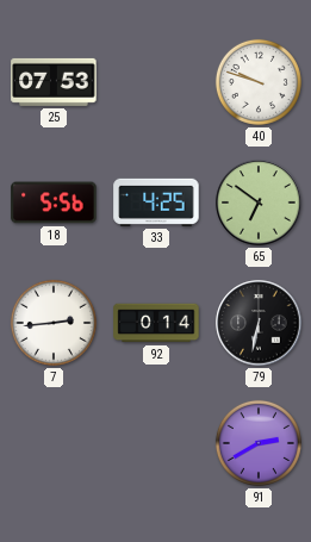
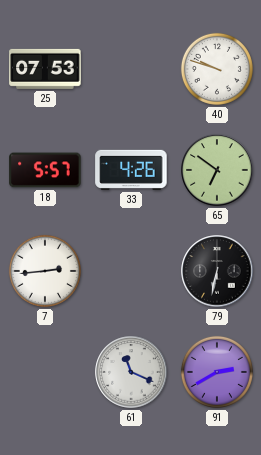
18: 5:56 -> 5:57
33: 4:25 -> 4:26
92: 0:14 -> none
61: none -> 11:19
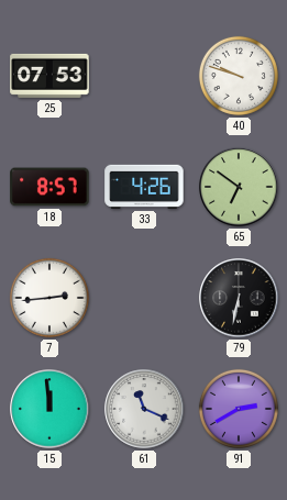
18: 5:57 -> 8:57
15: none -> 11:59
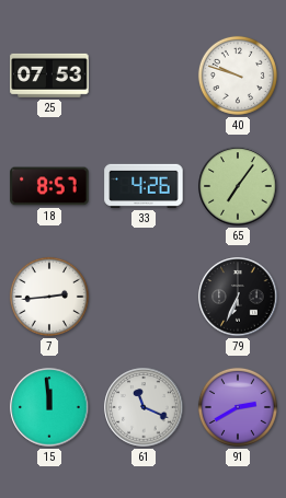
65: 6:51 -> 7:06
79: 6:32 -> 6:34
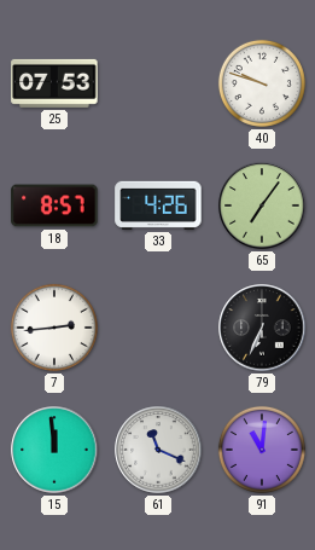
91: 2:40 -> 11:01
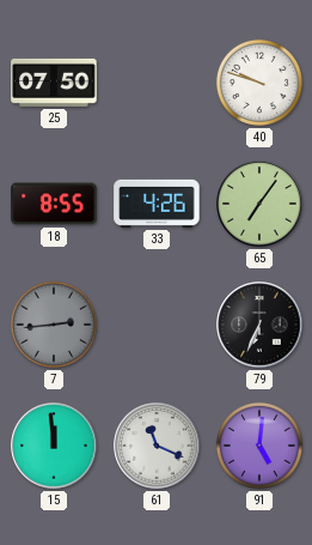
25: 07:53 -> 07:50
18: 8:57 -> 8:55
7 dial: white -> grey
91: 11:01 -> 5:01
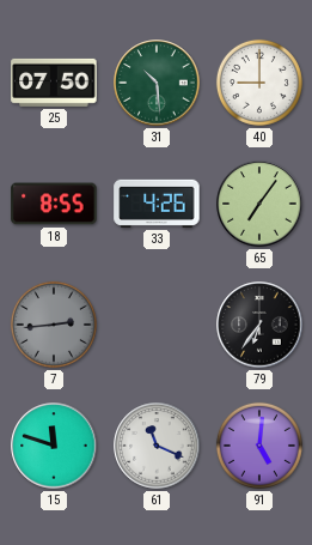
31: none -> 10:29
40: 9:48 -> 9:00
79: 6:34 -> 6:36
15: 11:59 -> 11:48
